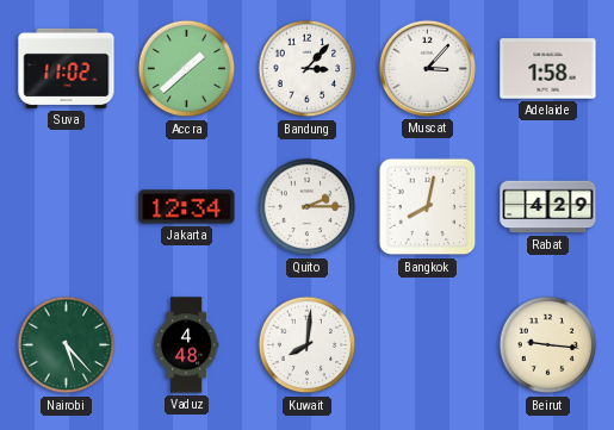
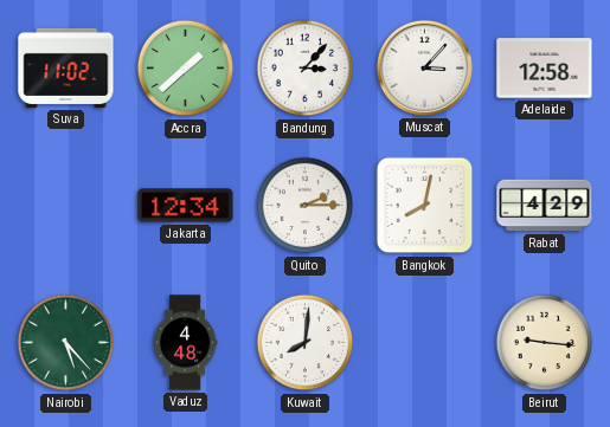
Adelaide: 1:58 -> 12:58
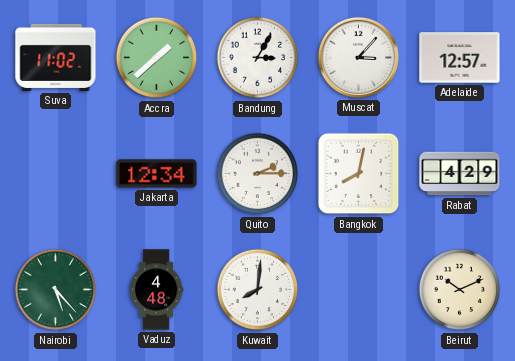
Bandung: 3:07 -> 3:05
Adelaide: 12:58 -> 12:57
Beirut: 9:16 -> 10:11
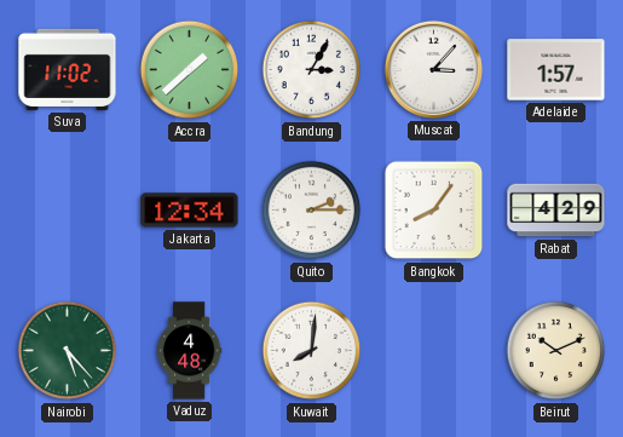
Adelaide: 12:57 -> 1:57
Bangkok: 8:02 -> 8:06
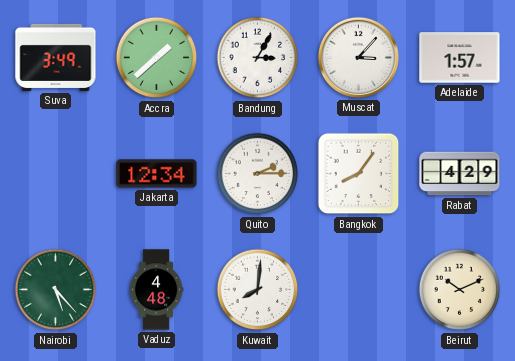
Suva: 11:02 -> 3:49
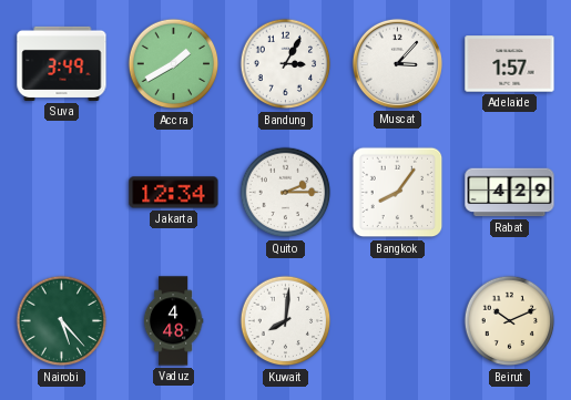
Accra: 1:38 -> 1:40
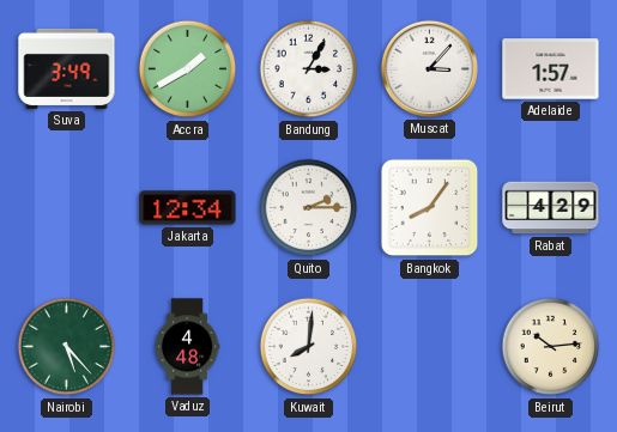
Beirut: 10:11 -> 10:14
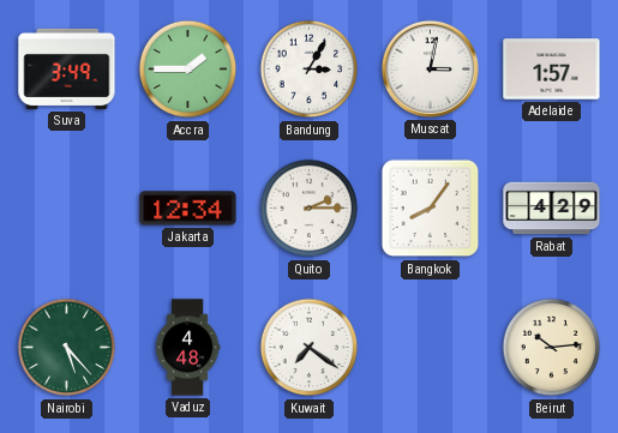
Accra: 1:40 -> 1:45
Muscat: 3:07 -> 3:02
Kuwait: 8:01 -> 7:21
